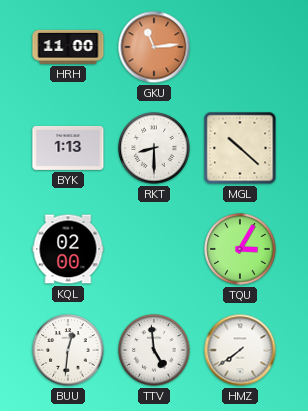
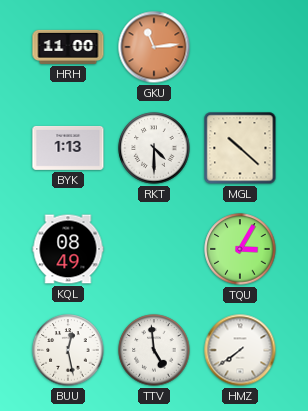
RKT: 8:30 -> 4:30
KQL: 02:00 -> 08:49
BUU: 12:31 -> 12:28
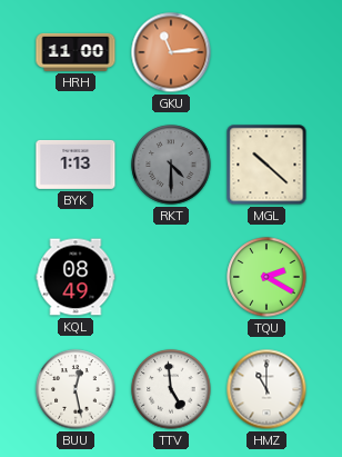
RKT dial: white -> grey
TQU: 3:05 -> 2:20
HMZ: 7:39 -> 11:00
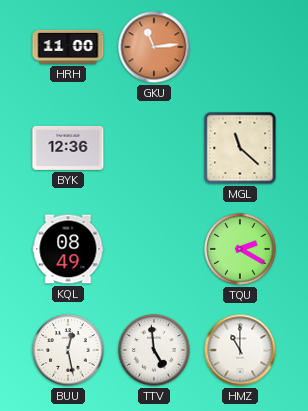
BYK: 1:13 -> 12:36
RKT: 4:30 -> none
MGL: 10:22 -> 11:22
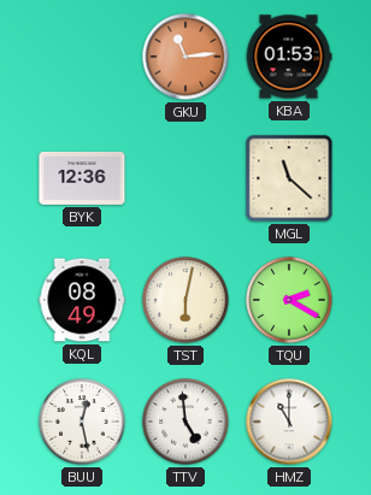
HRH: 11:00 -> none
KBA: none -> 01:53
TST: none -> 6:02
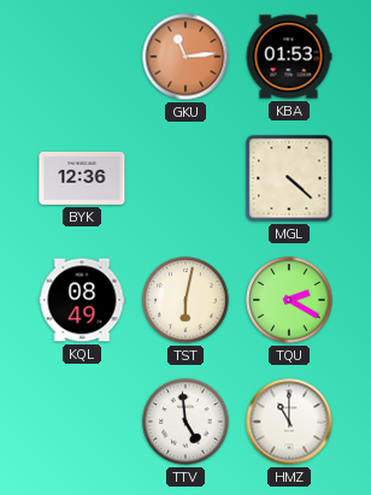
MGL: 11:22 -> 4:22
BUU: 12:28 -> none
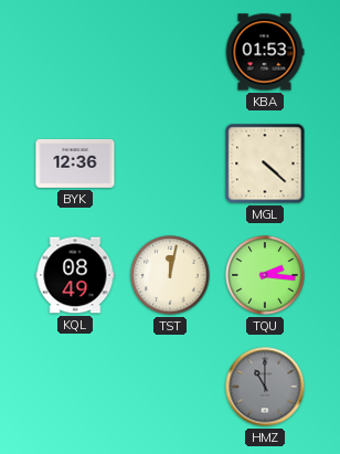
GKU: 11:14 -> none
TST: 6:02 -> 12:02
TQU: 2:20 -> 2:16
TTV: 4:59 -> none
HMZ dial: white -> grey
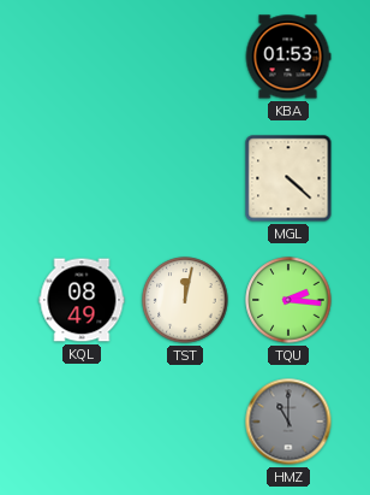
BYK: 12:36 -> none
